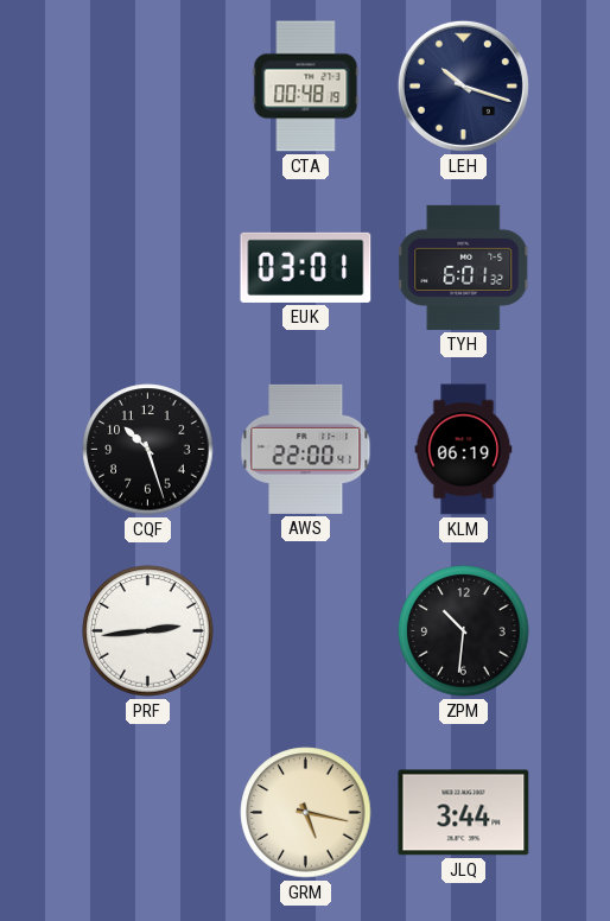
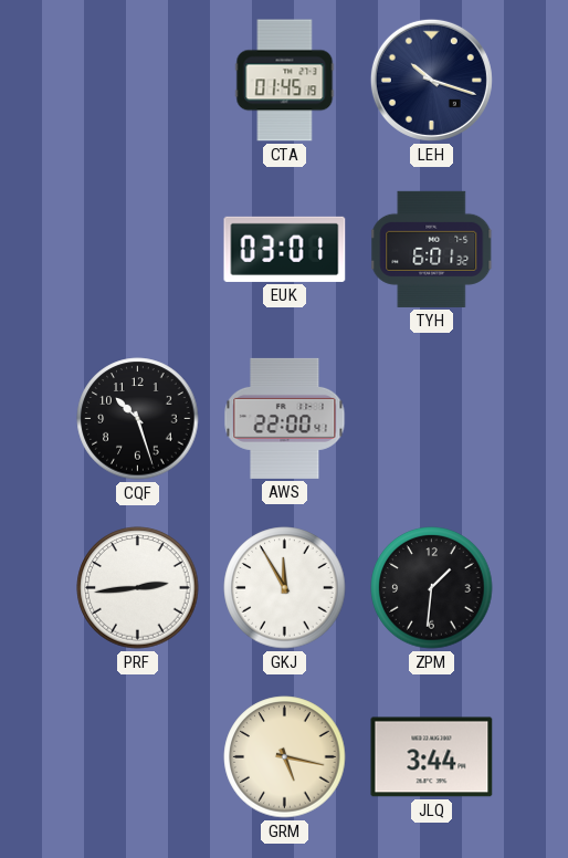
CTA: 00:48 -> 01:45
KLM: 06:19 -> none
GKJ: none -> 11:55
ZPM: 10:31 -> 1:31
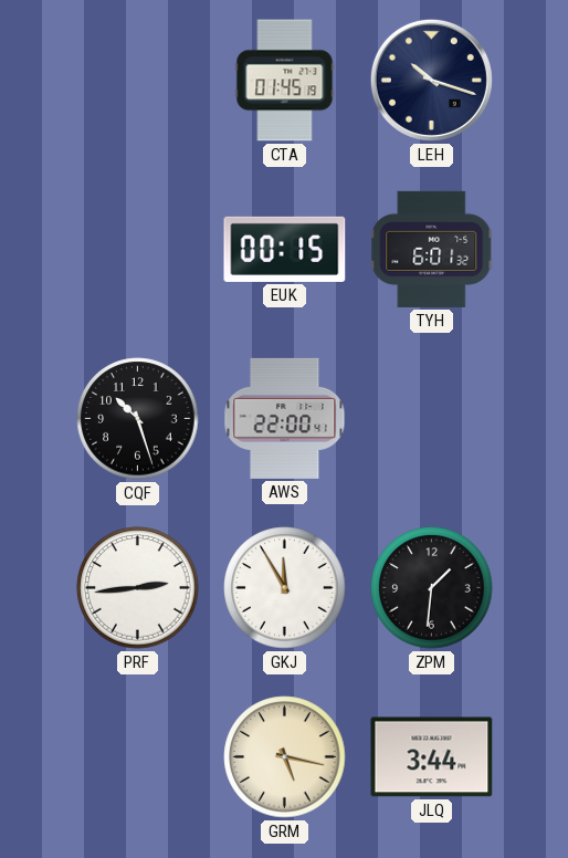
EUK: 03:01 -> 00:15
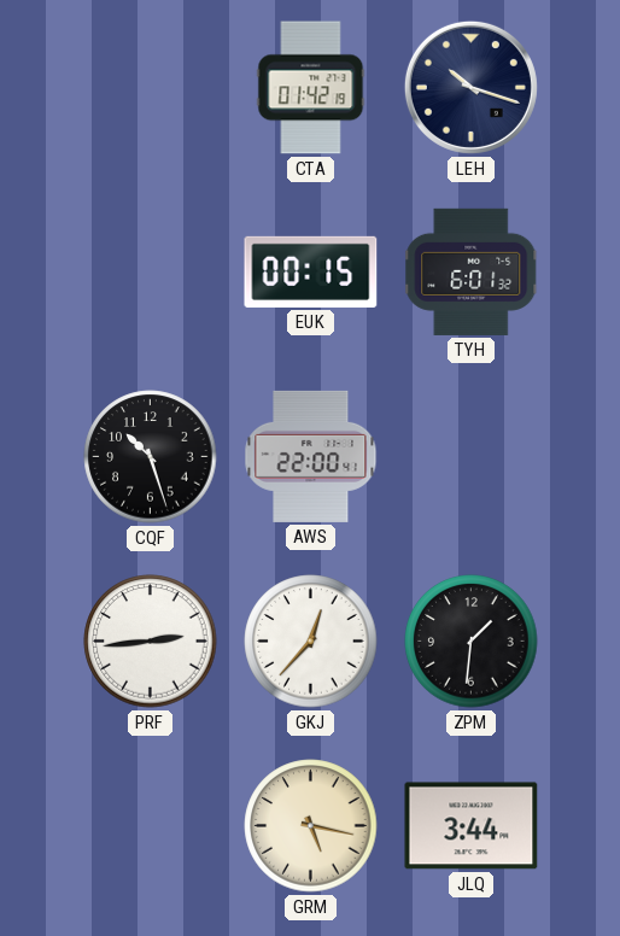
CTA: 01:45 -> 01:42
GKJ: 11:55 -> 12:37
